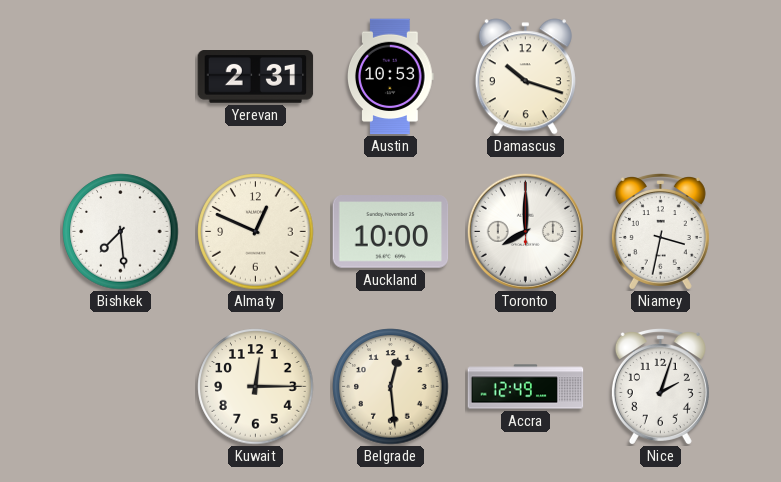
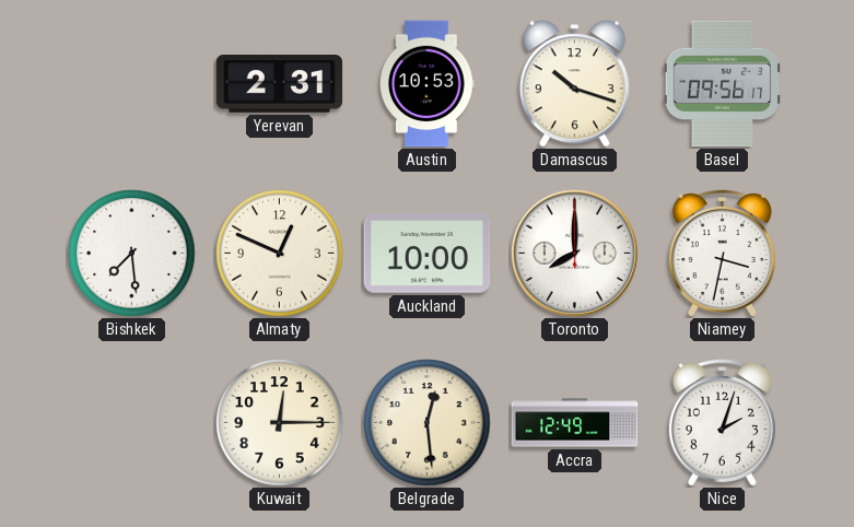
Basel: none -> 09:56
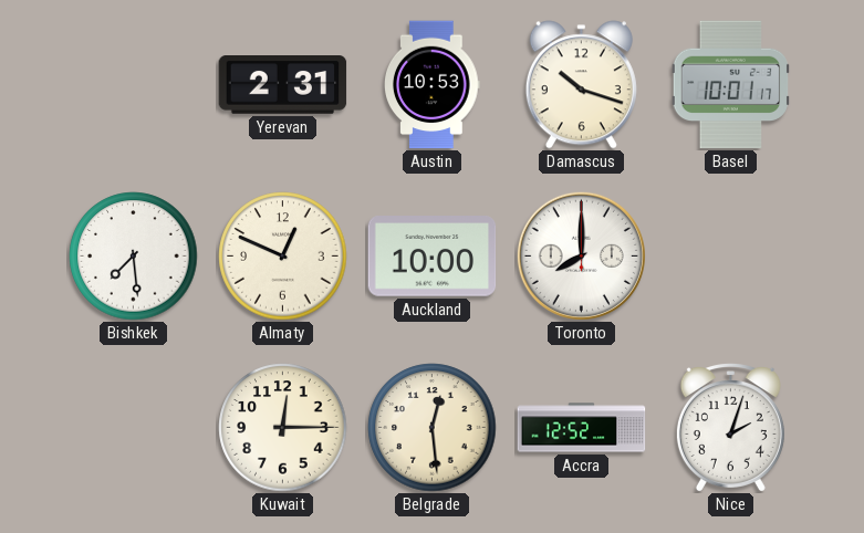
Basel: 09:56 -> 10:01
Niamey: 3:32 -> none
Accra: 12:49 -> 12:52
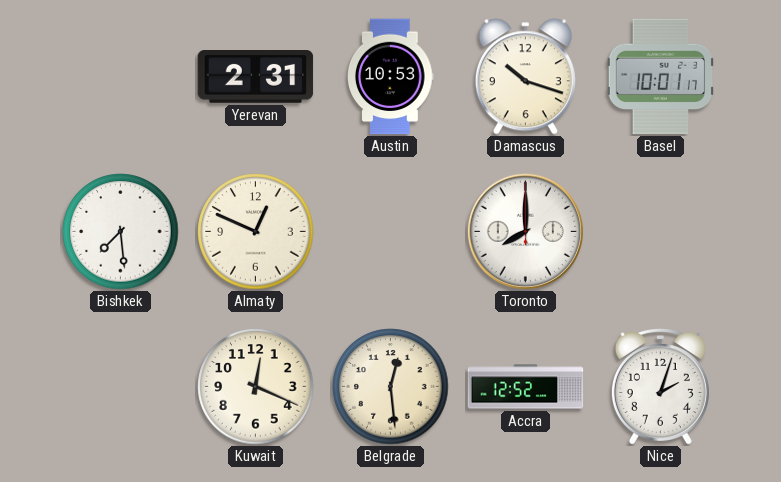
Auckland: 10:00 -> none
Kuwait: 12:15 -> 12:19
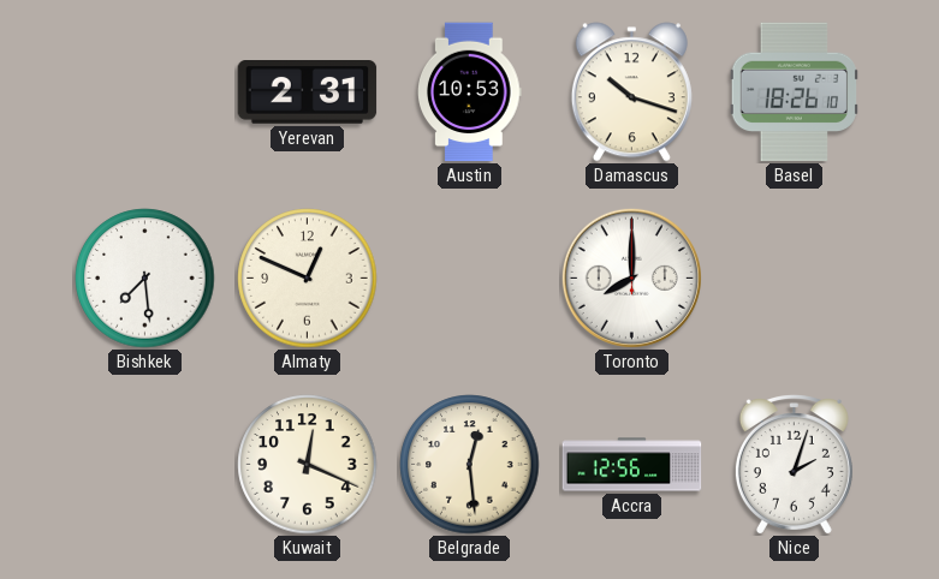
Basel: 10:01 -> 18:26
Accra: 12:52 -> 12:56
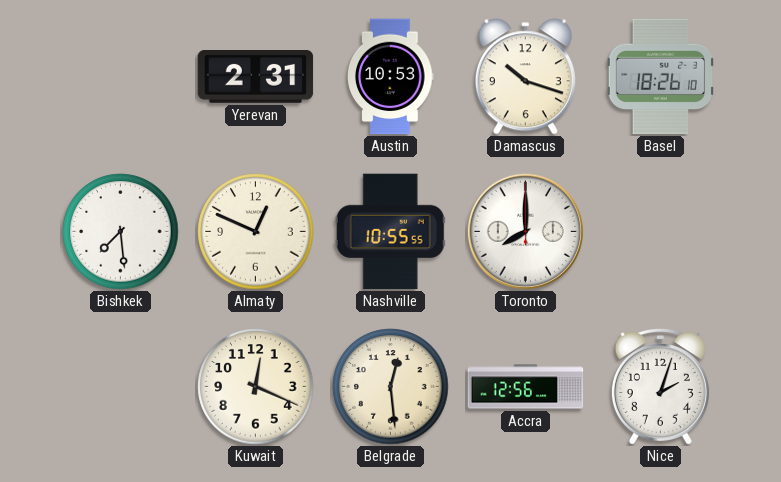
Nashville: none -> 10:55
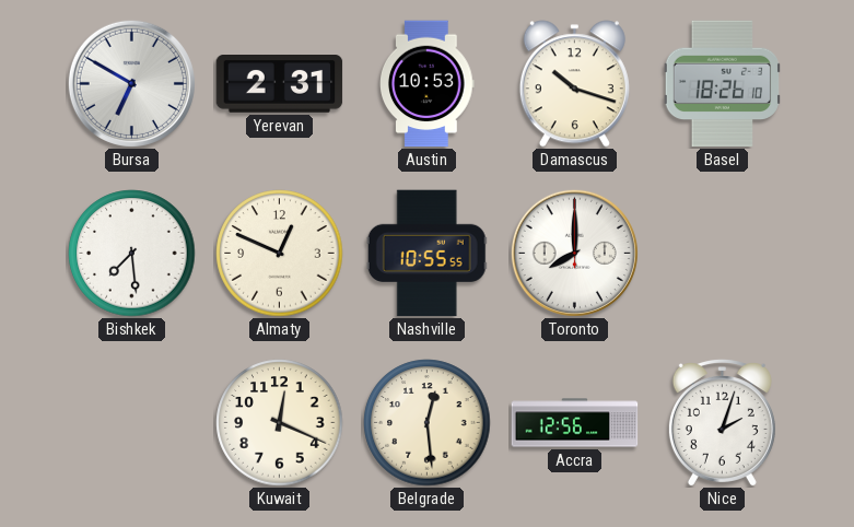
Bursa: none -> 6:50
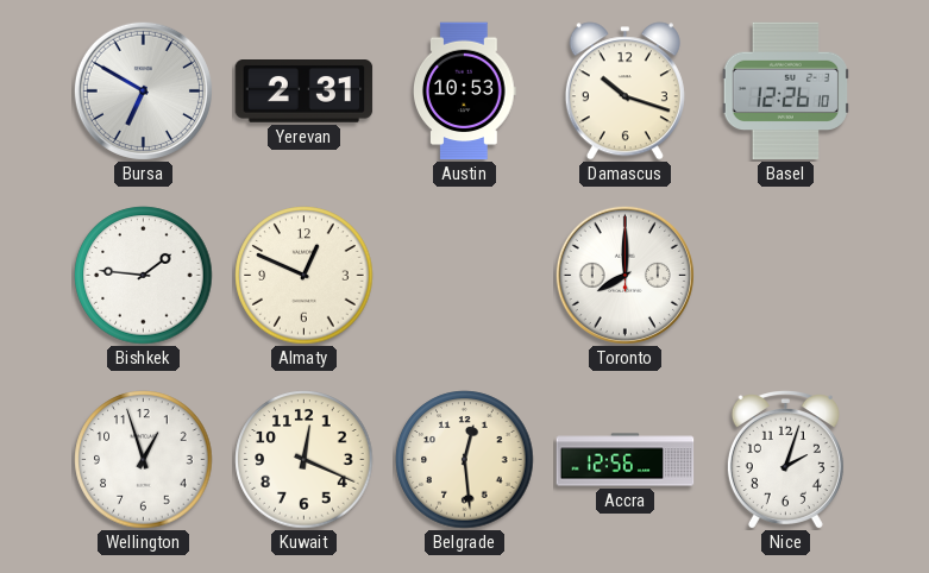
Basel: 18:26 -> 12:26
Bishkek: 7:29 -> 1:46
Nashville: 10:55 -> none
Wellington: none -> 12:57
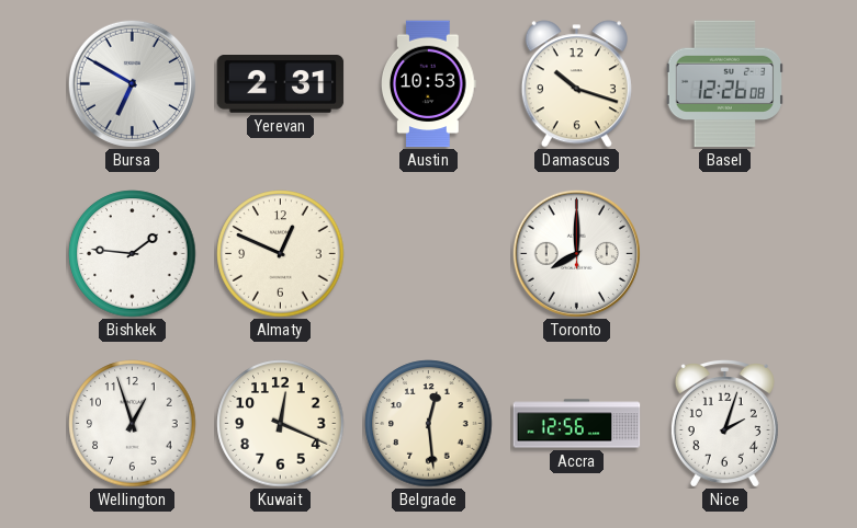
Basel: 12:26:10 -> 12:26:08
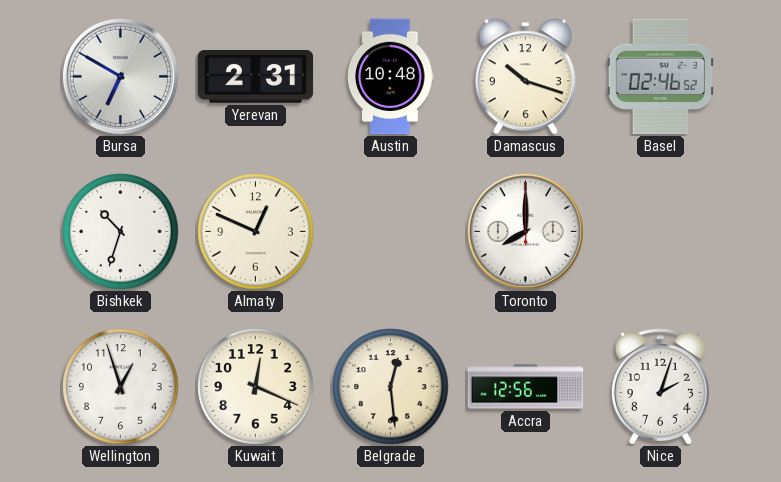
Austin: 10:53 -> 10:48
Basel: 12:26 -> 02:46
Bishkek: 1:46 -> 10:33
